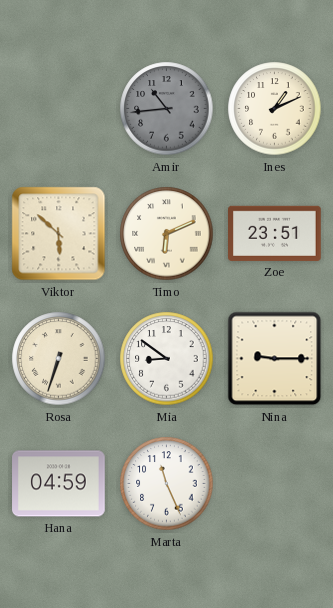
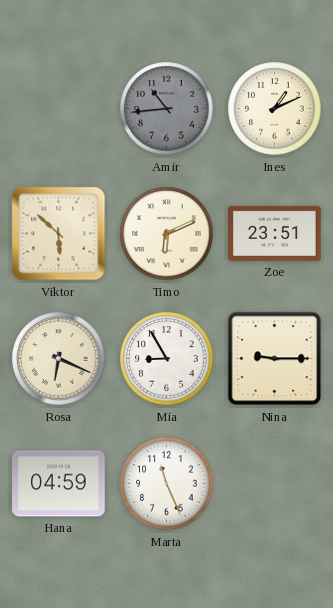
Rosa: 6:33 -> 6:19
Mia: 8:51 -> 8:55
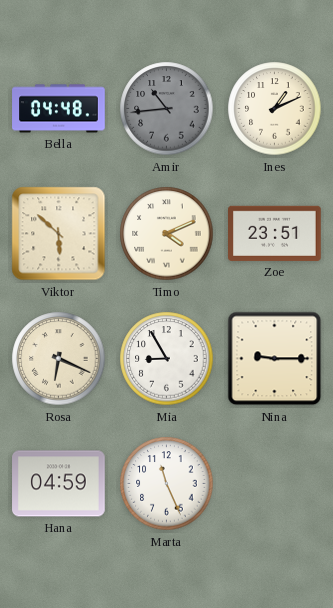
Bella: none -> 04:48
Timo: 6:11 -> 4:11
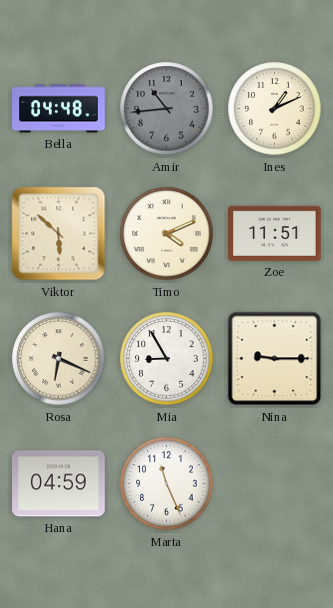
Zoe: 23:51 -> 11:51
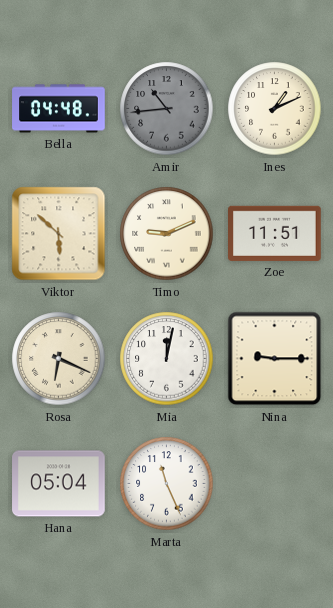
Timo: 4:11 -> 9:11
Mia: 8:55 -> 12:02
Hana: 04:59 -> 05:04
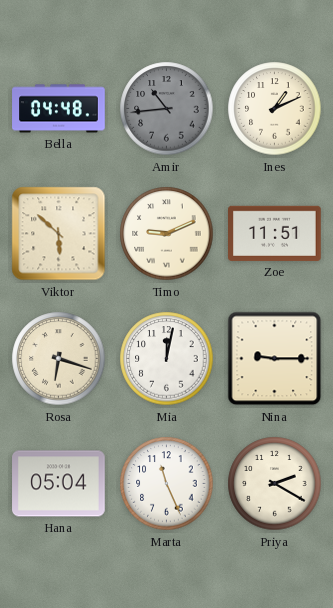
Rosa: 6:19 -> 6:18
Priya: none -> 2:20
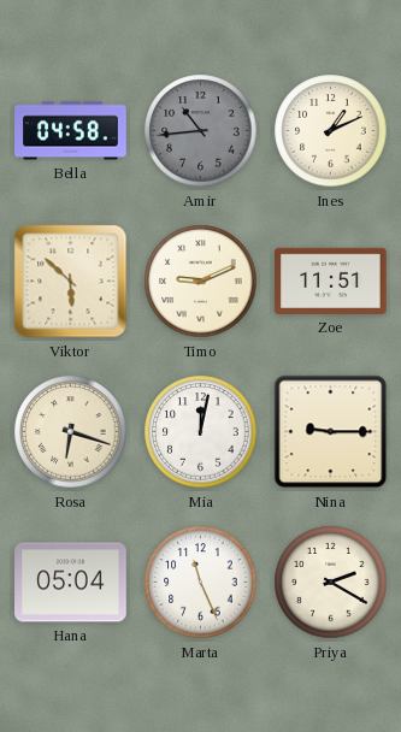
Bella: 04:48 -> 04:58
